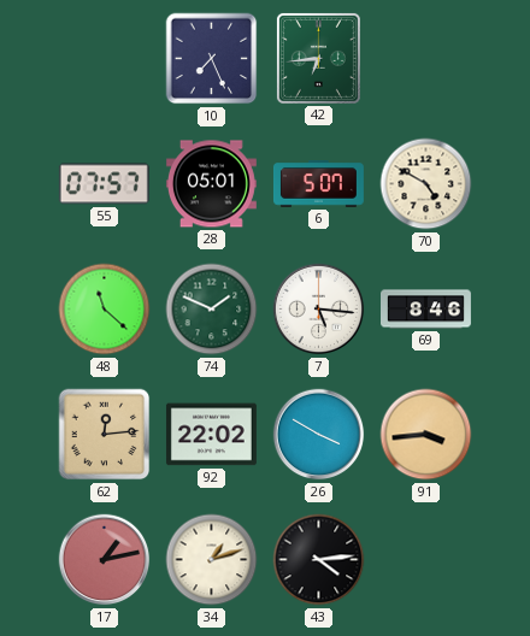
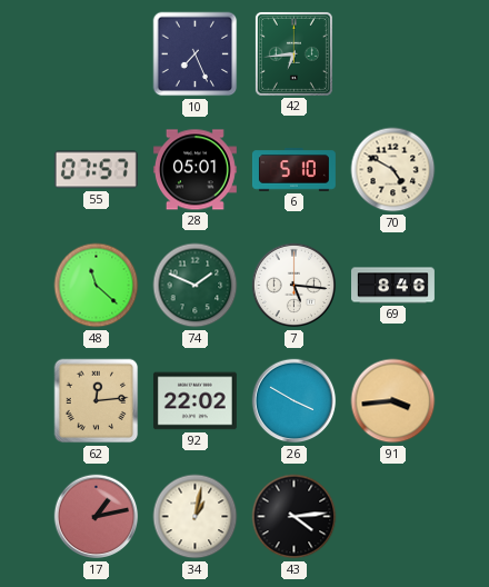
6: 5:07 -> 5:10
34: 1:12 -> 1:02
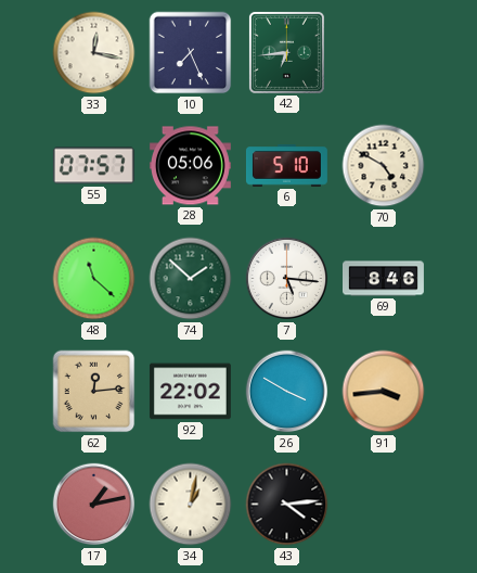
33: none -> 12:17
28: 05:01 -> 05:06
74: 1:49 -> 1:52
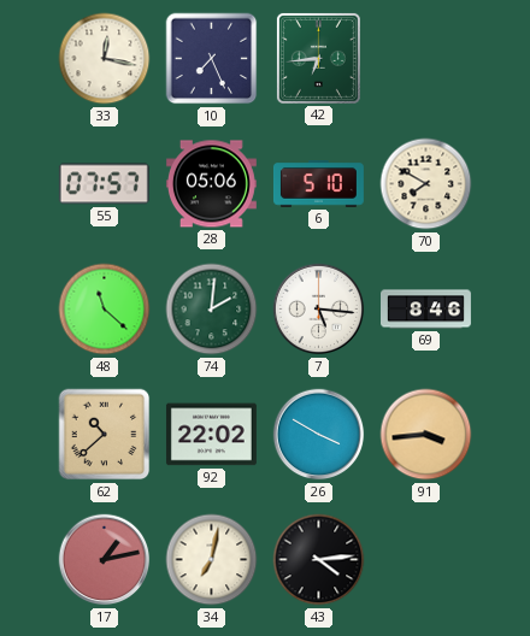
70: 4:50 -> 7:50
74: 1:52 -> 2:01
62: 12:14 -> 10:38
34: 1:02 -> 7:02
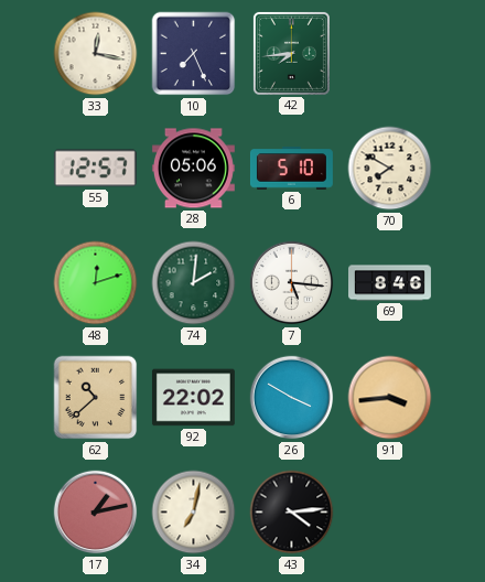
42: 6:44 -> 7:44
55: 07:57 -> 12:57
48: 11:22 -> 12:12
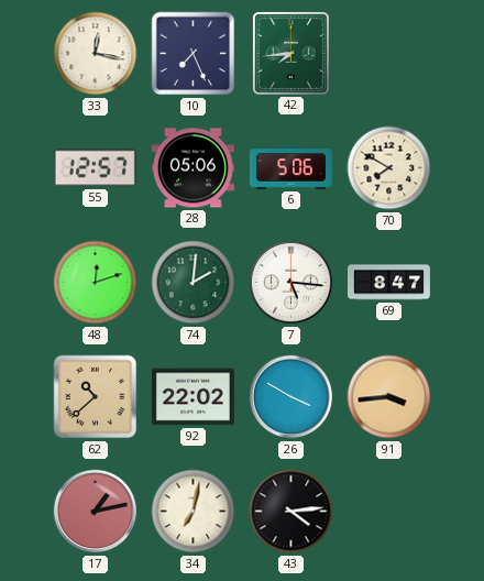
6: 5:10 -> 5:06
69: 8:46 -> 8:47
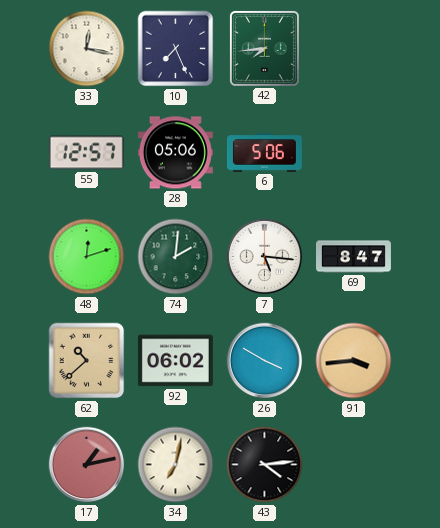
70: 7:50 -> none
92: 22:02 -> 06:02
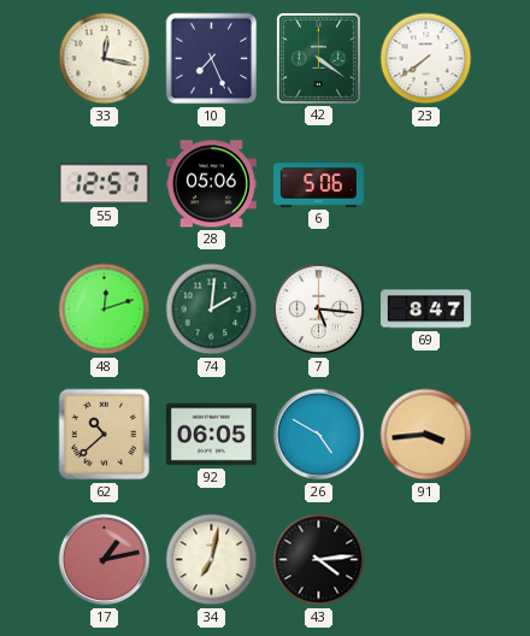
42: 7:44 -> 4:21
23: none -> 7:39
92: 06:02 -> 06:05
26: 3:50 -> 4:50
